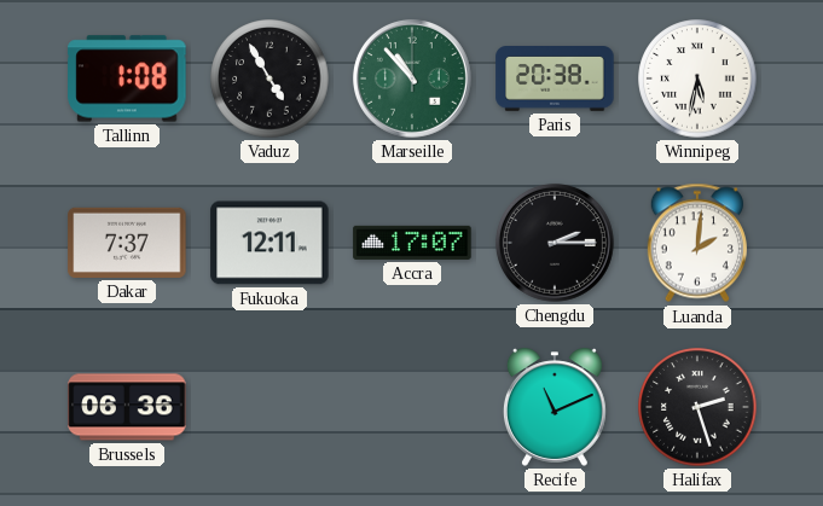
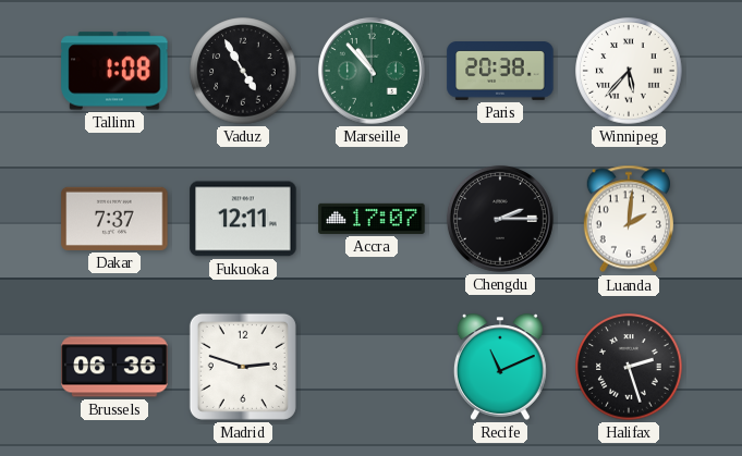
Winnipeg: 5:32 -> 5:37
Madrid: none -> 2:48
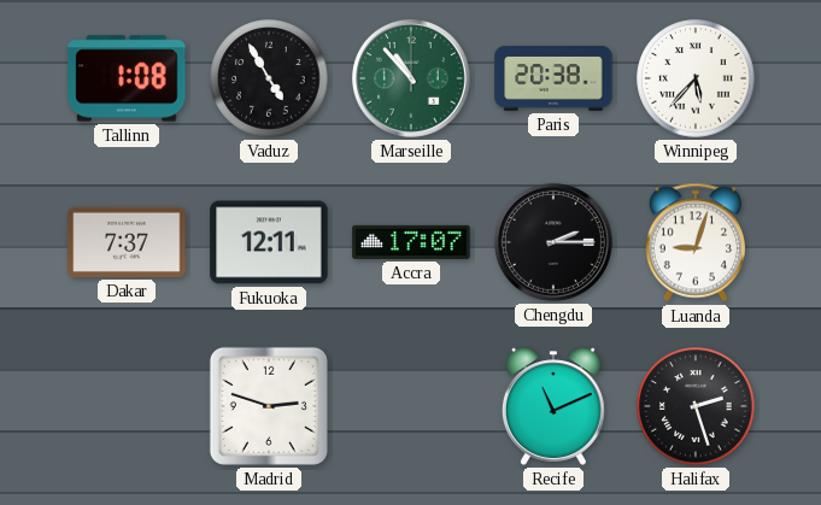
Luanda: 2:01 -> 9:03
Brussels: 06:36 -> none
